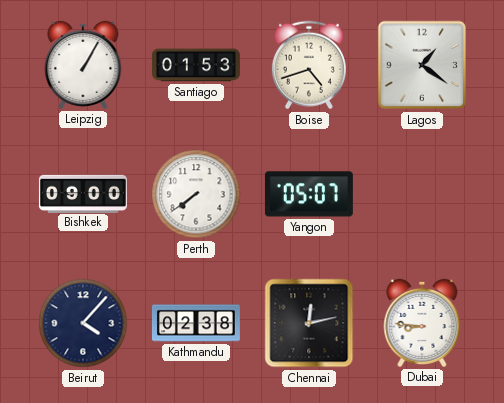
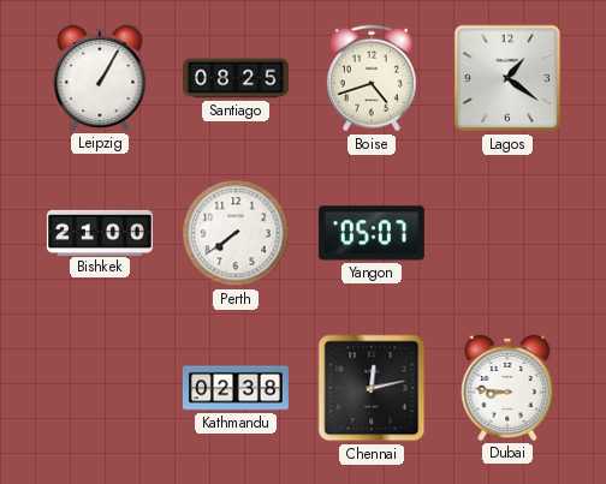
Santiago: 01:53 -> 08:25
Bishkek: 09:00 -> 21:00
Beirut: 4:07 -> none
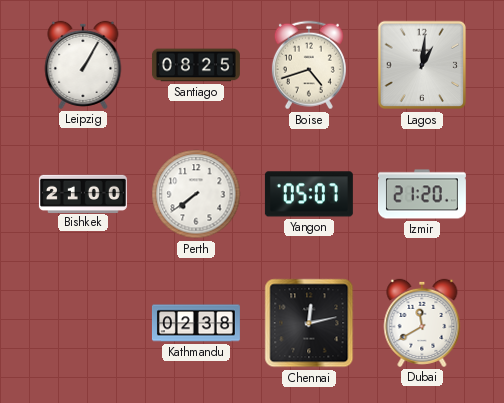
Lagos: 1:21 -> 1:01
Izmir: none -> 21:20
Dubai: 8:46 -> 11:40
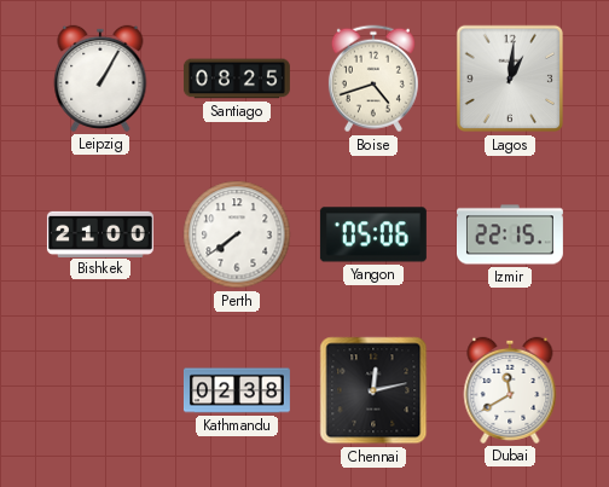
Yangon: 05:07 -> 05:06
Izmir: 21:20 -> 22:15
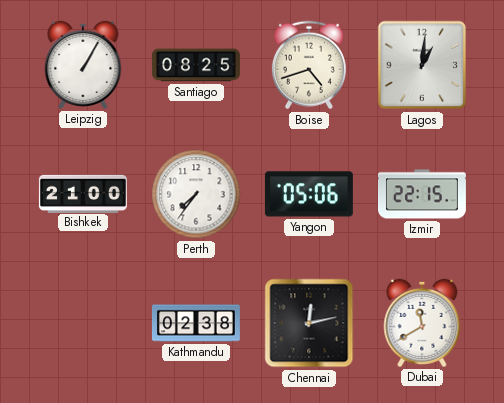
Perth: 7:39 -> 7:36
